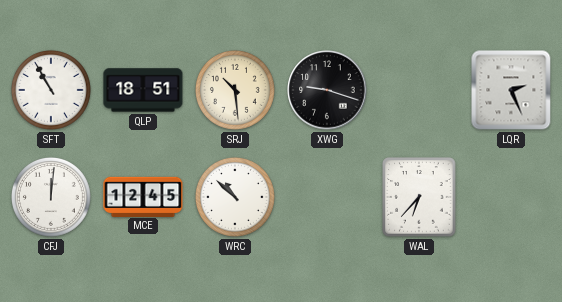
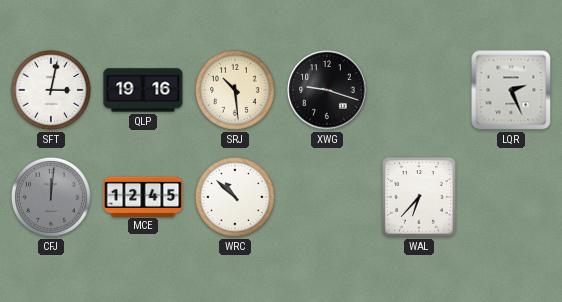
SFT: 10:55 -> 3:02
QLP: 18:51 -> 19:16
CFJ dial: white -> grey
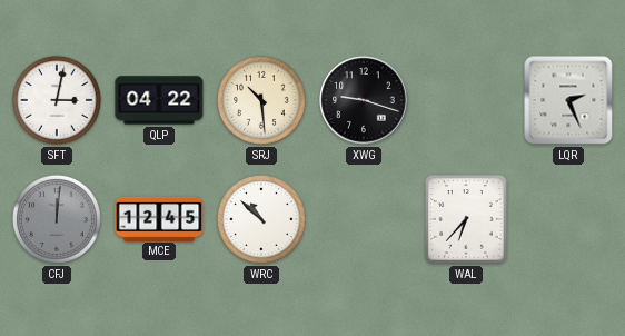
QLP: 19:16 -> 04:22
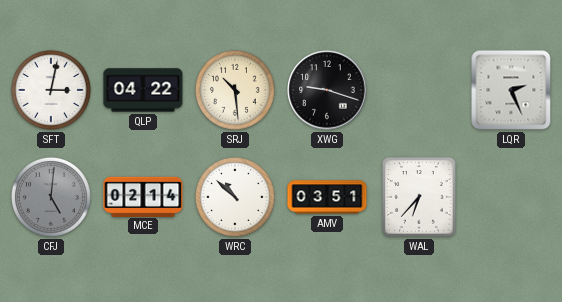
CFJ: 12:01 -> 5:01
MCE: 12:45 -> 02:14
AMV: none -> 03:51
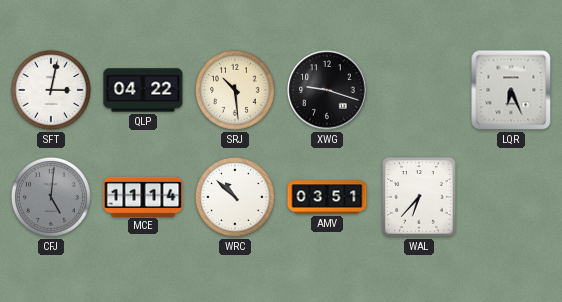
LQR: 2:26 -> 6:26
MCE: 02:14 -> 11:14
